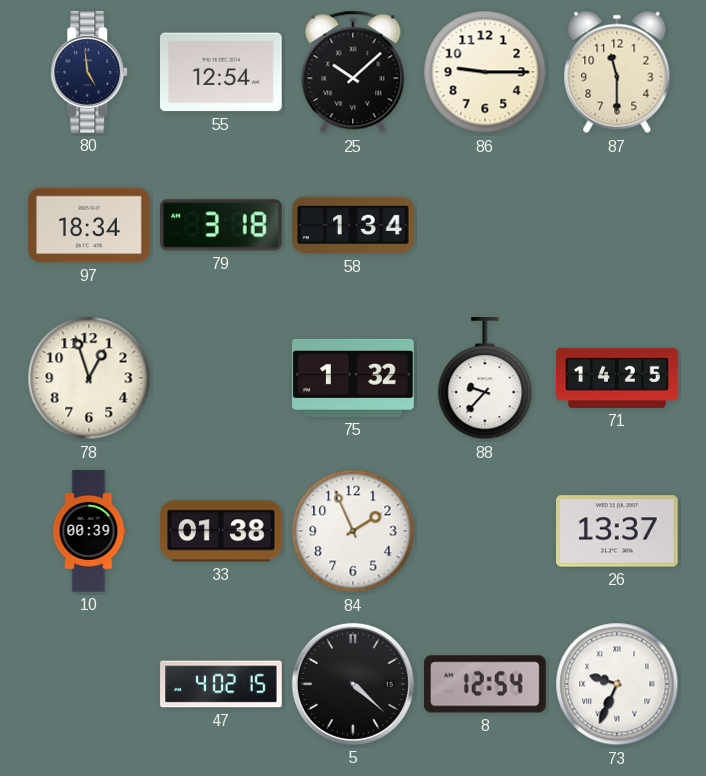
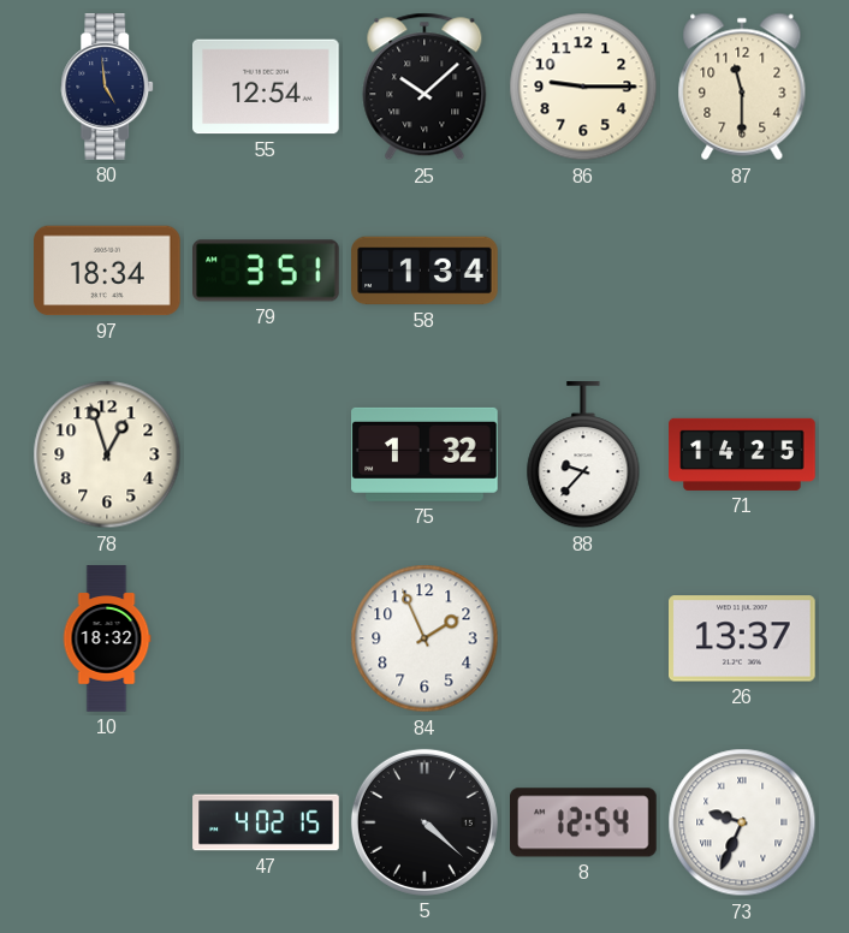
79: 3:18 -> 3:51
10: 00:39 -> 18:32
33: 01:38 -> none
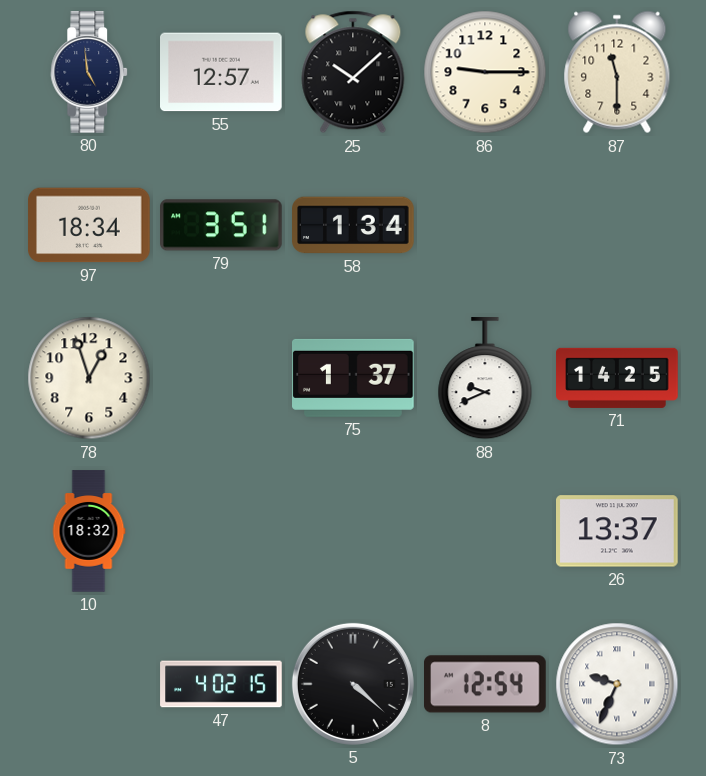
55: 12:54 -> 12:57
75: 1:32 -> 1:37
88: 9:37 -> 9:41
84: 1:56 -> none
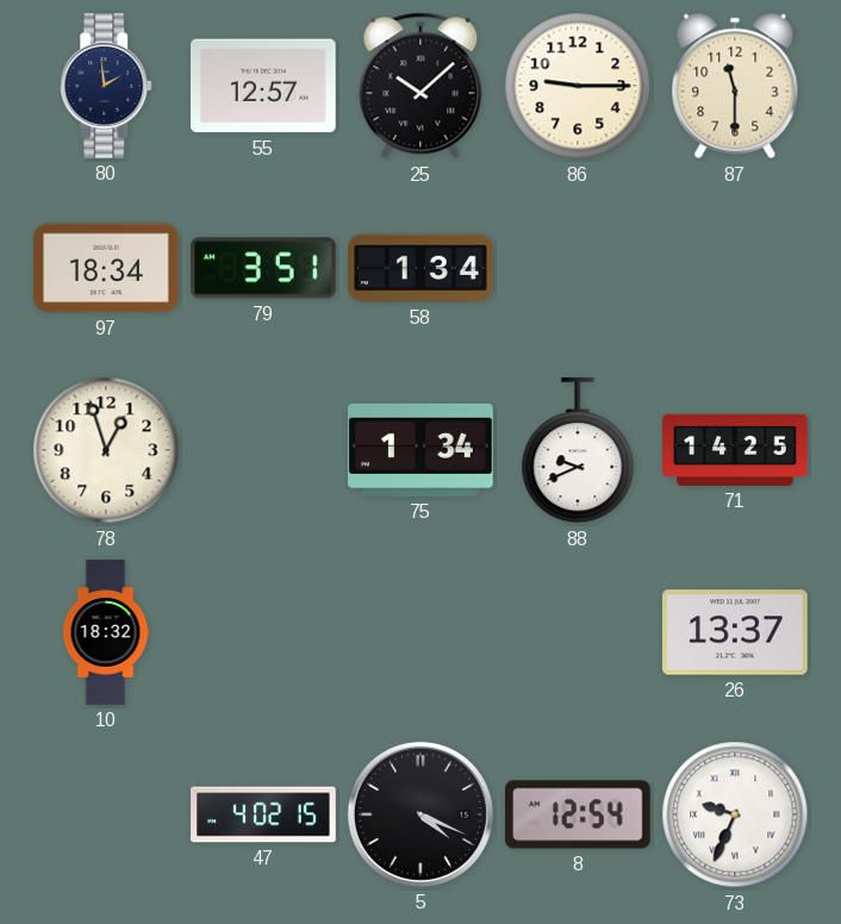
80: 4:59 -> 1:59
75: 1:37 -> 1:34
5: 4:22 -> 4:19
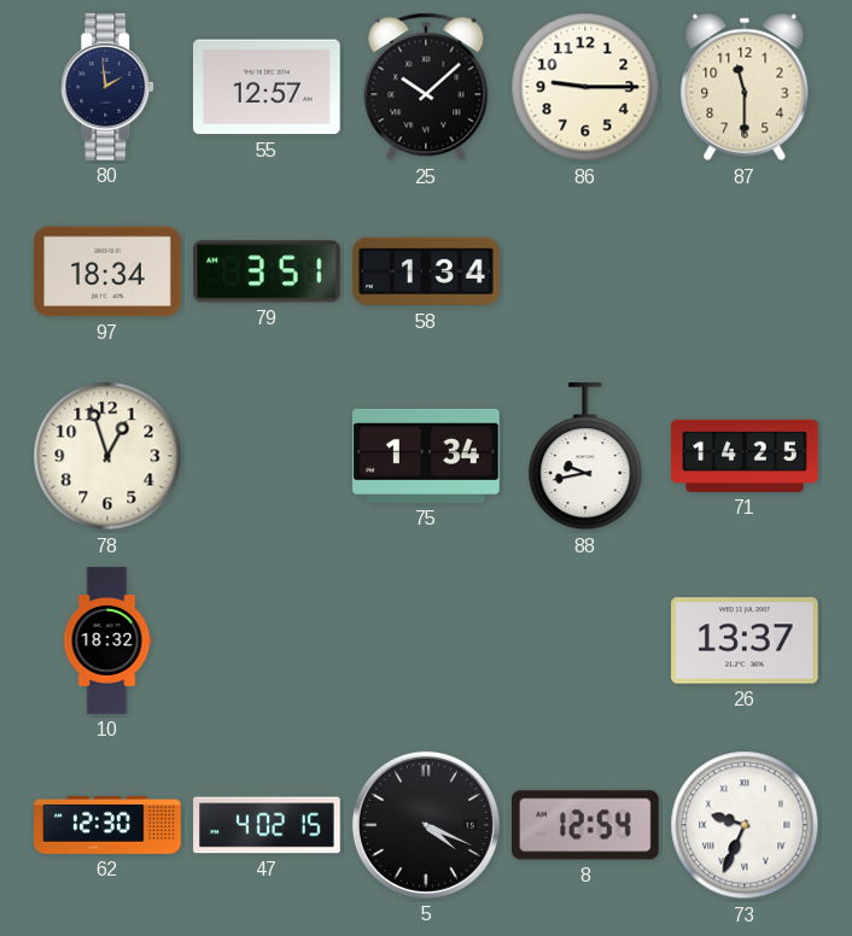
88: 9:41 -> 9:43
62: none -> 12:30
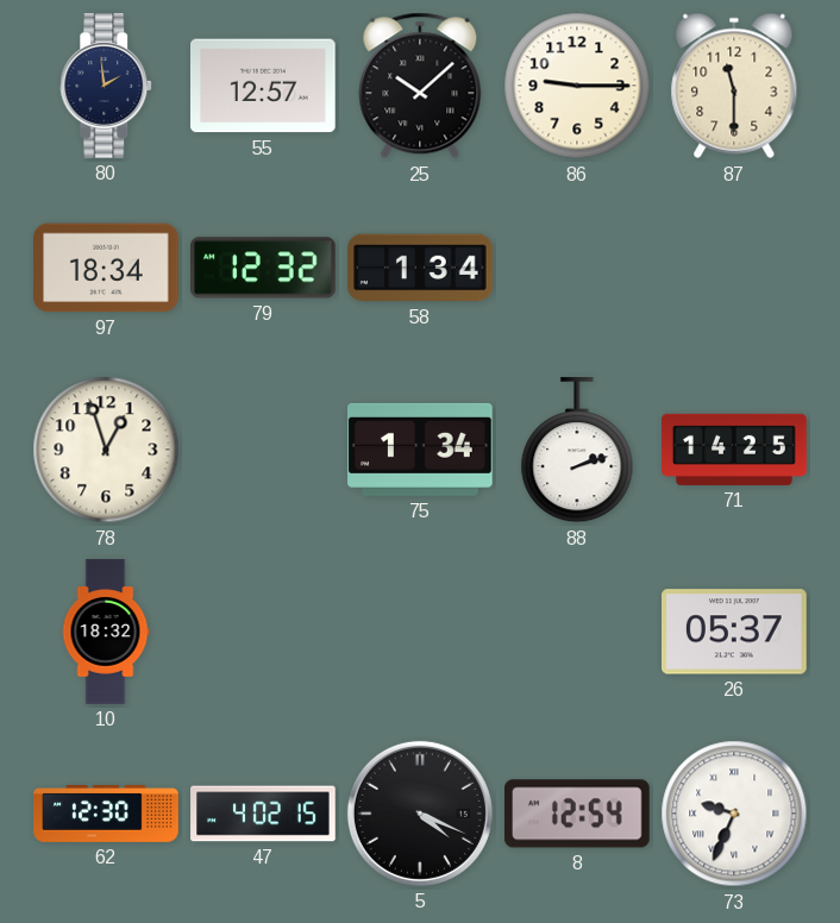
79: 3:51 -> 12:32
88: 9:43 -> 2:12
26: 13:37 -> 05:37
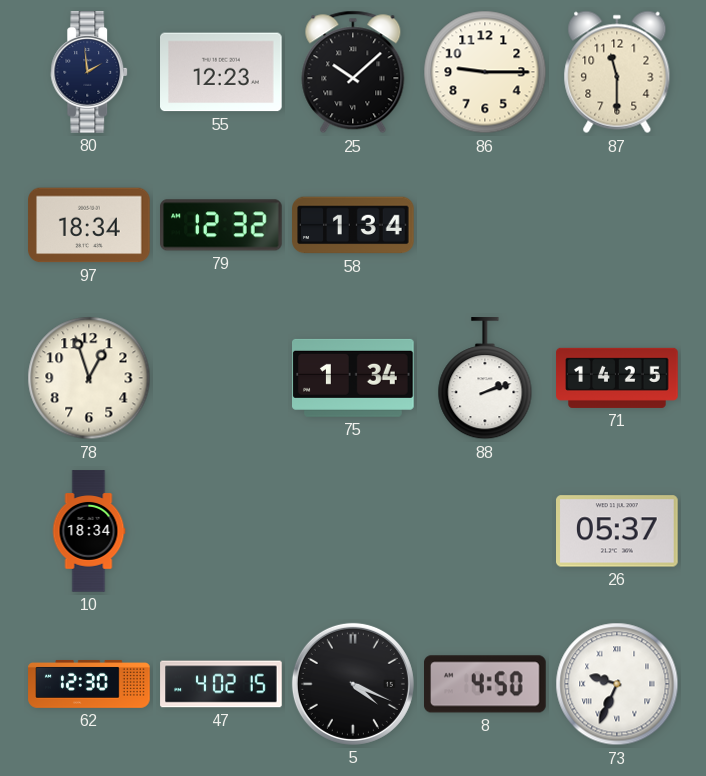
55: 12:57 -> 12:23
10: 18:32 -> 18:34
8: 12:54 -> 4:50
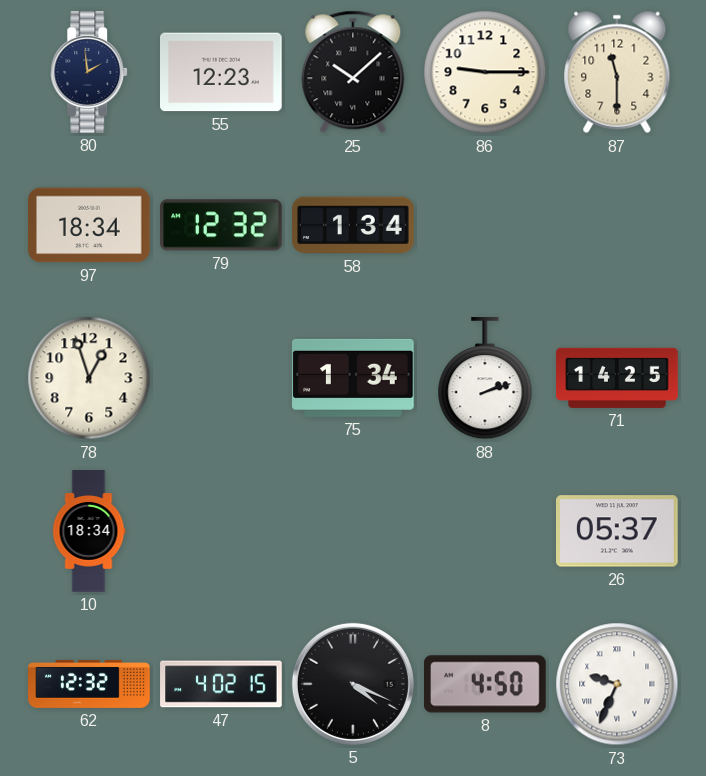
62: 12:30 -> 12:32
